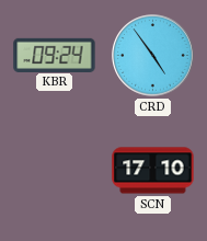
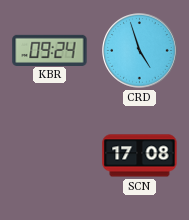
CRD: 4:54 -> 4:57
SCN: 17:10 -> 17:08
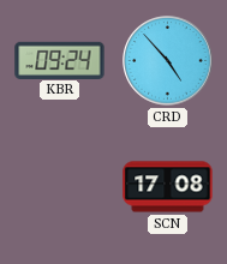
CRD: 4:57 -> 4:53
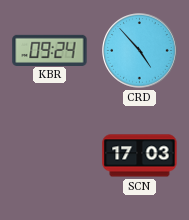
SCN: 17:08 -> 17:03
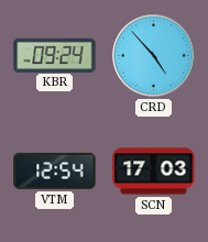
VTM: none -> 12:54
